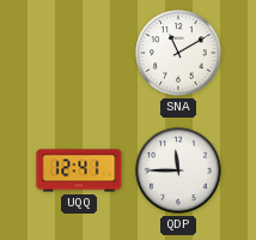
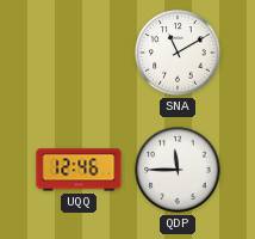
UQQ: 12:41 -> 12:46
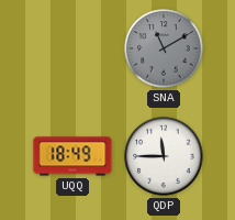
SNA dial: white -> grey
UQQ: 12:46 -> 18:49
